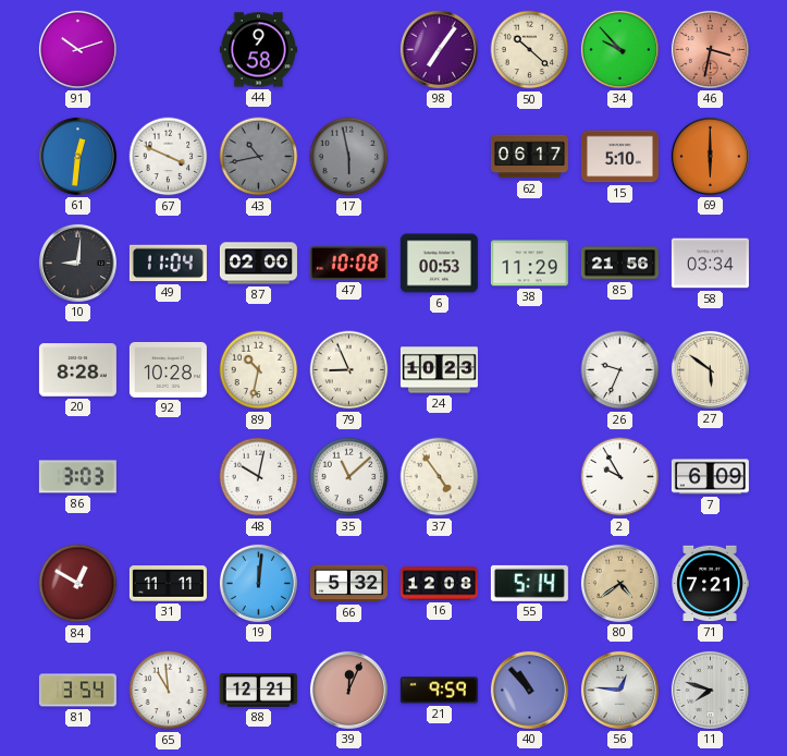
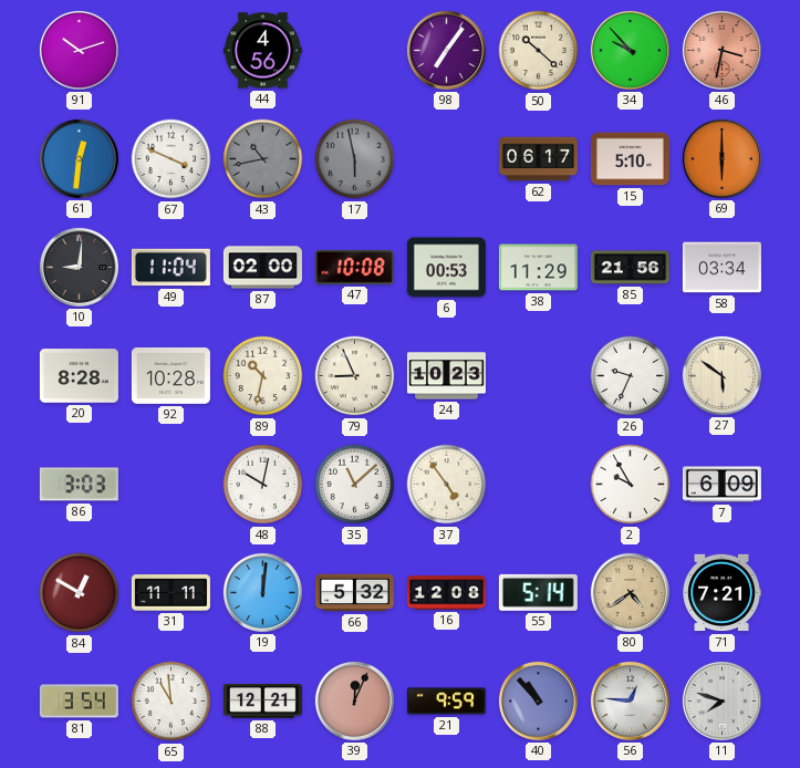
44: 9:58 -> 4:56
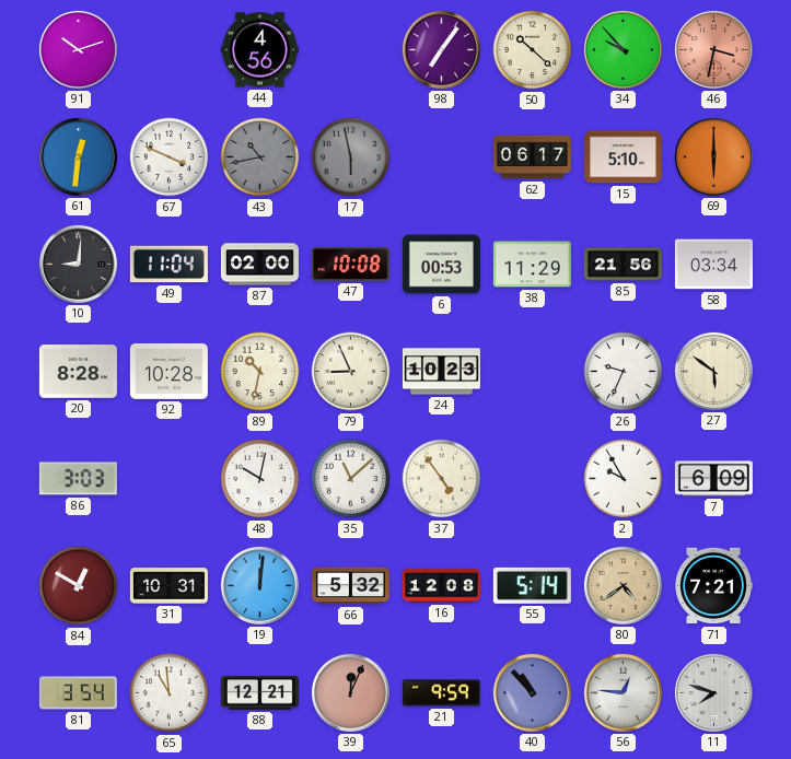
31: 11:11 -> 10:31
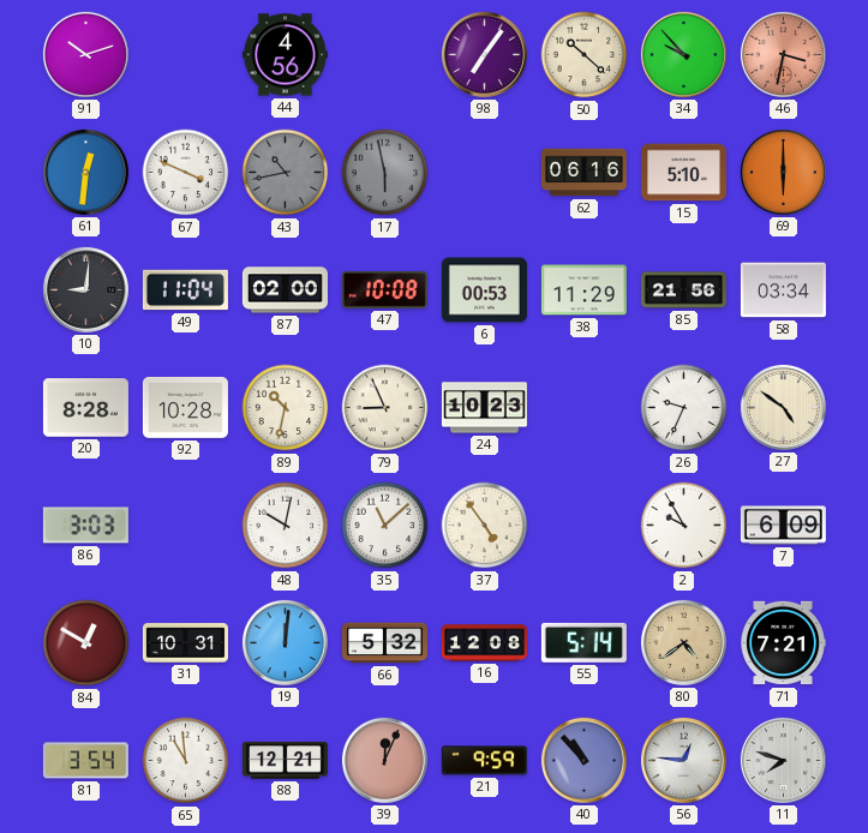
62: 06:17 -> 06:16
27: 5:51 -> 4:51
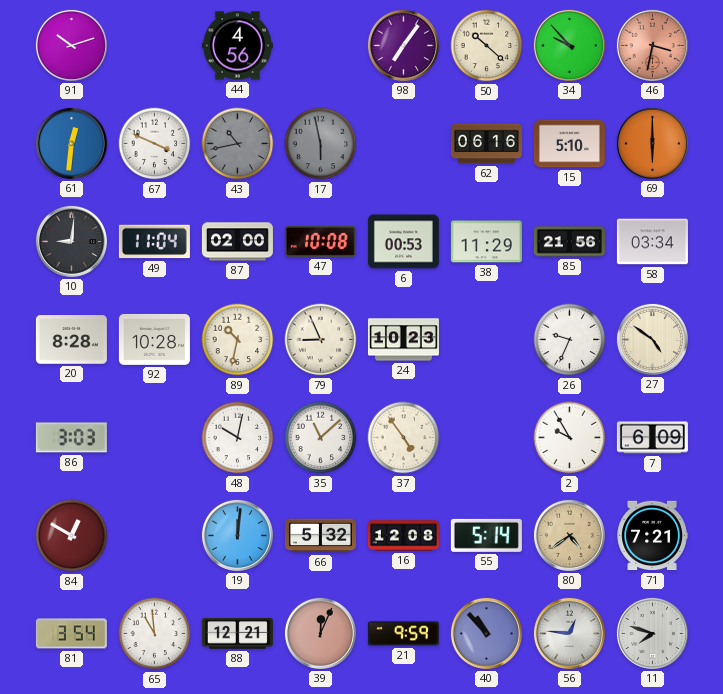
31: 10:31 -> none
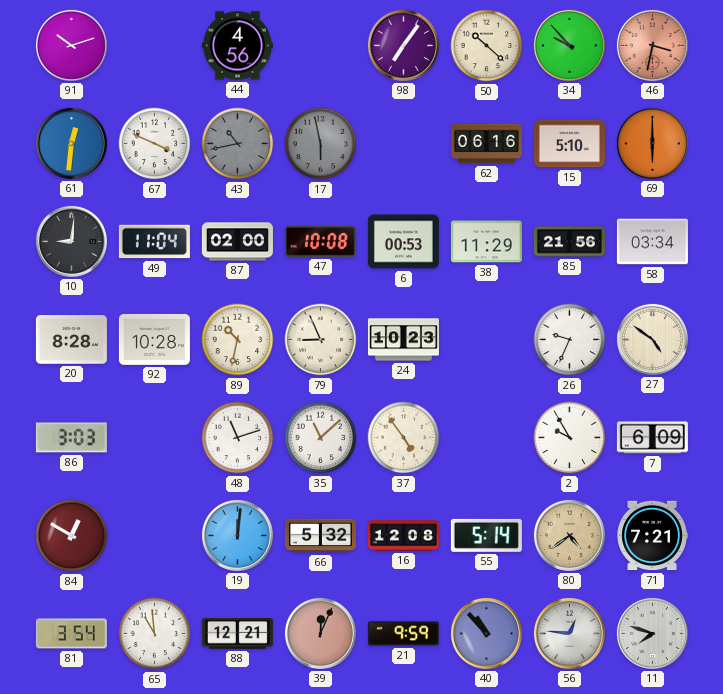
48: 10:02 -> 11:12
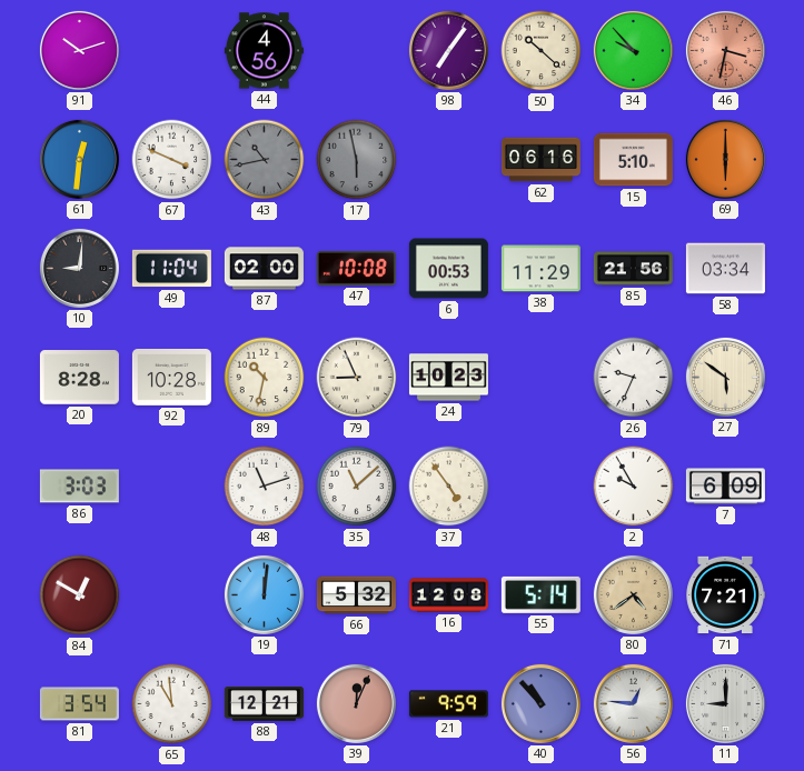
27: 4:51 -> 5:51
11: 7:48 -> 9:00
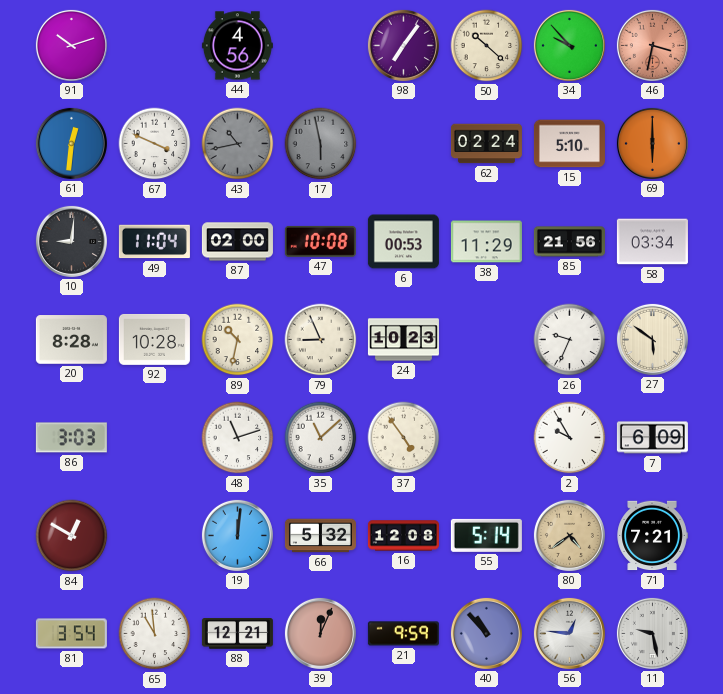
62: 06:16 -> 02:24
11: 9:00 -> 9:28
